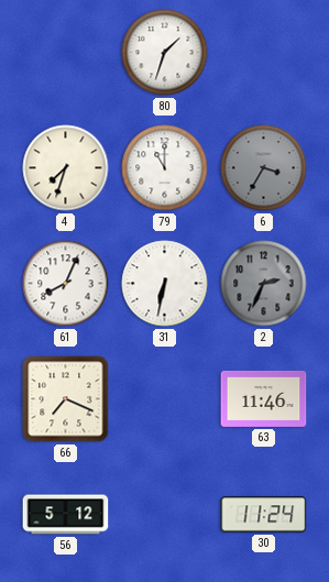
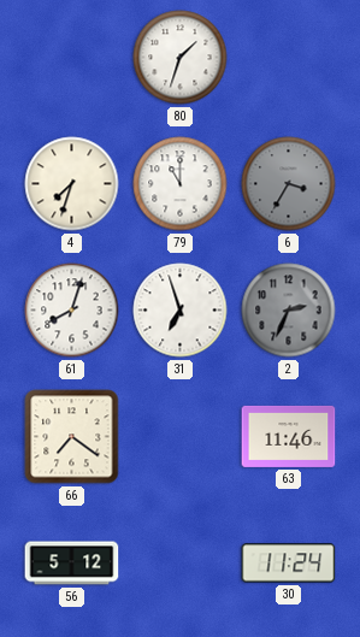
61: 8:04 -> 8:03
31: 6:32 -> 6:57
66: 7:19 -> 7:21
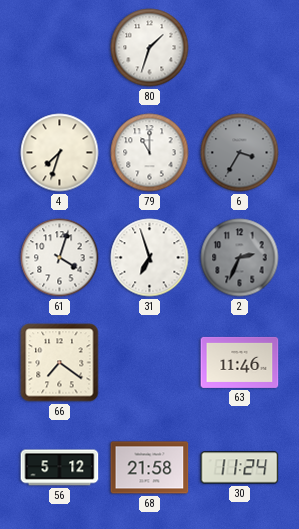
61: 8:03 -> 4:03
68: none -> 21:58
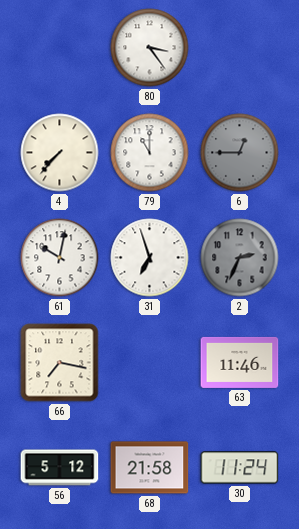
80: 1:33 -> 3:24
4: 7:33 -> 7:37
6: 3:35 -> 12:45
61: 4:03 -> 10:02
66: 7:21 -> 7:17
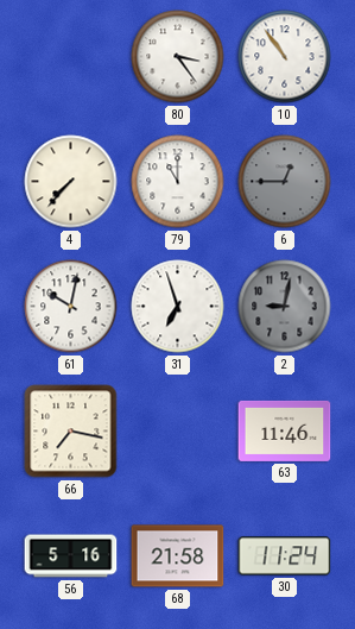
10: none -> 10:54
2: 2:34 -> 9:02
56: 5:12 -> 5:16
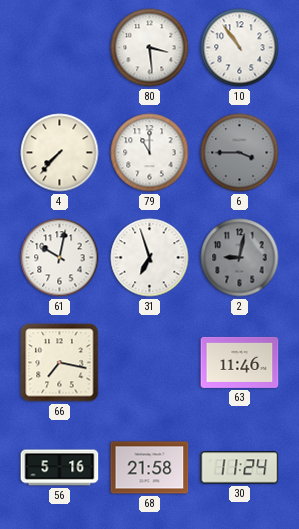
80: 3:24 -> 3:29
6: 12:45 -> 3:45
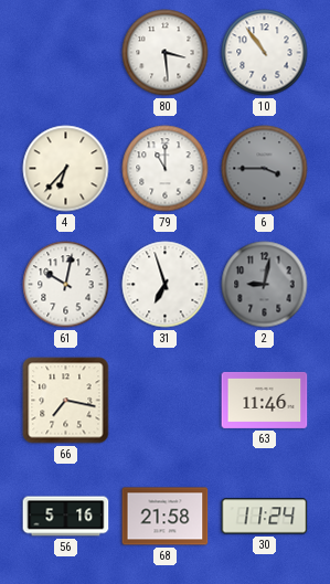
4: 7:37 -> 6:37
